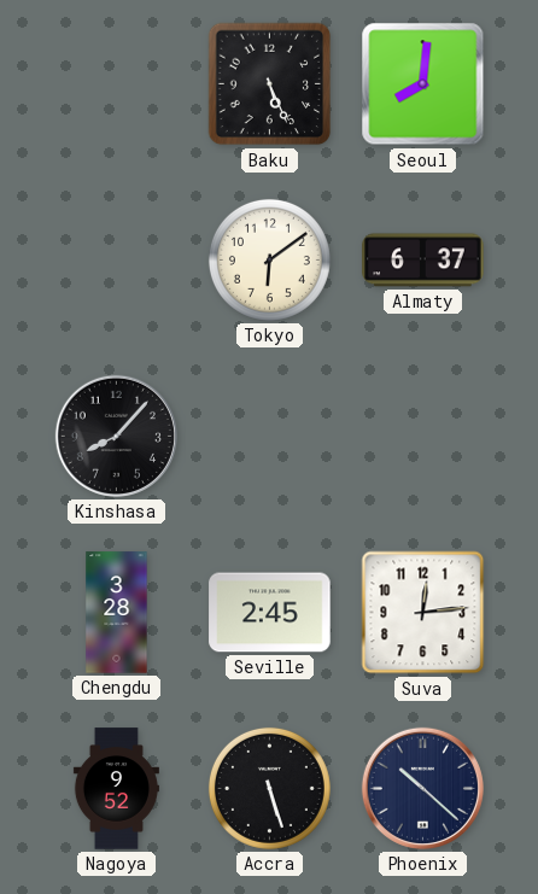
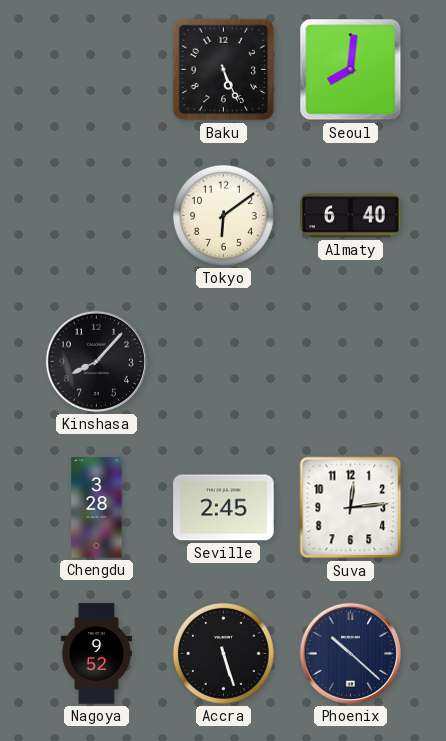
Almaty: 6:37 -> 6:40
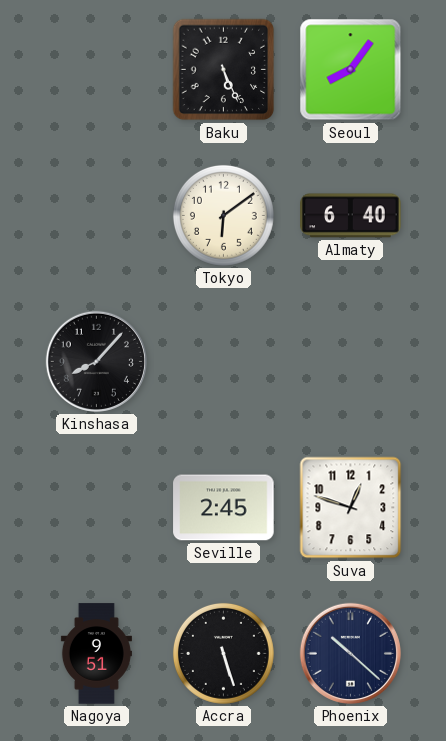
Seoul: 8:01 -> 8:06
Chengdu: 3:28 -> none
Suva: 12:14 -> 12:48
Nagoya: 9:52 -> 9:51
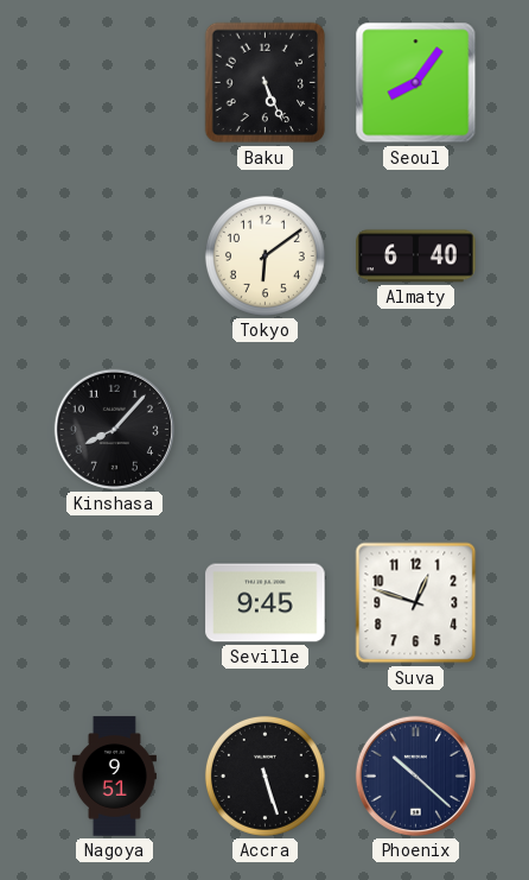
Seville: 2:45 -> 9:45
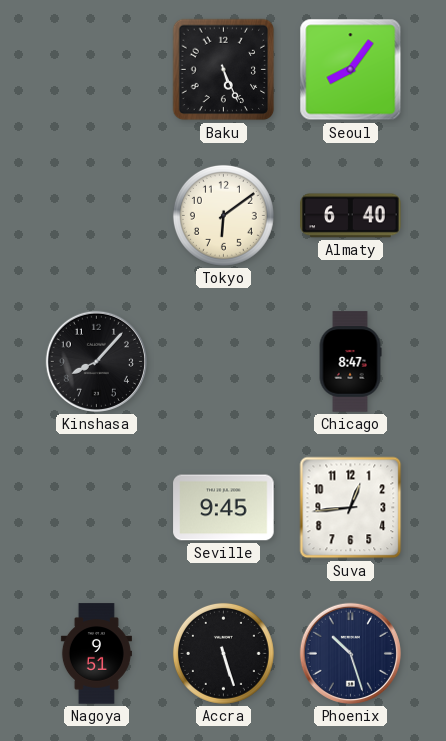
Chicago: none -> 8:47
Suva: 12:48 -> 12:44
Phoenix: 10:22 -> 10:27
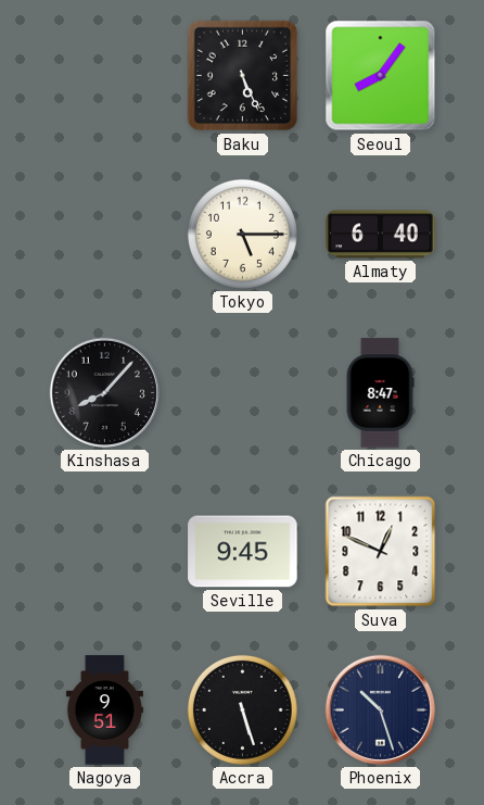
Tokyo: 6:09 -> 5:15
Suva: 12:44 -> 12:49
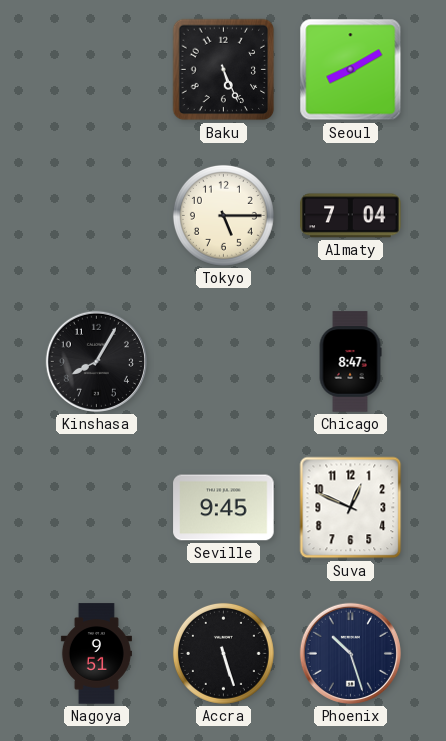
Seoul: 8:06 -> 8:10
Almaty: 6:40 -> 7:04
Kinshasa: 8:07 -> 8:05
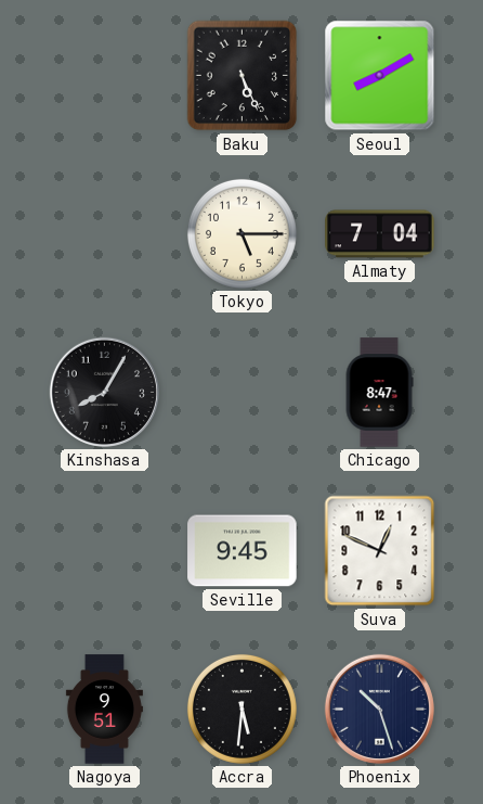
Accra: 5:27 -> 5:31
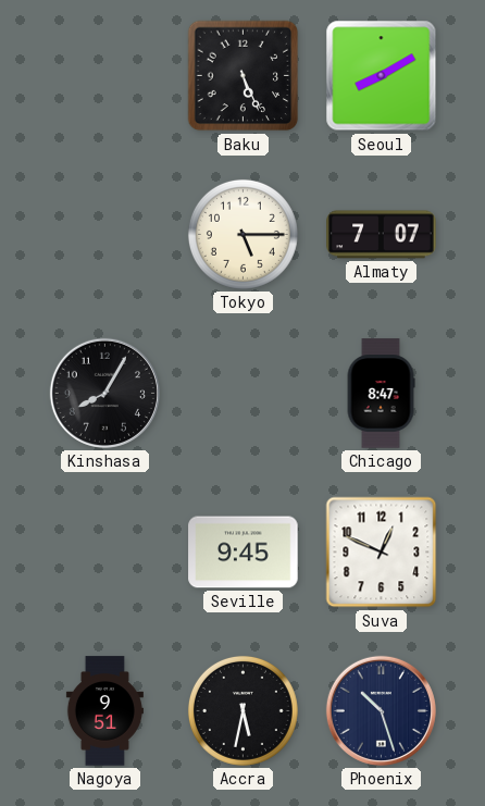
Almaty: 7:04 -> 7:07
Accra: 5:31 -> 5:32
